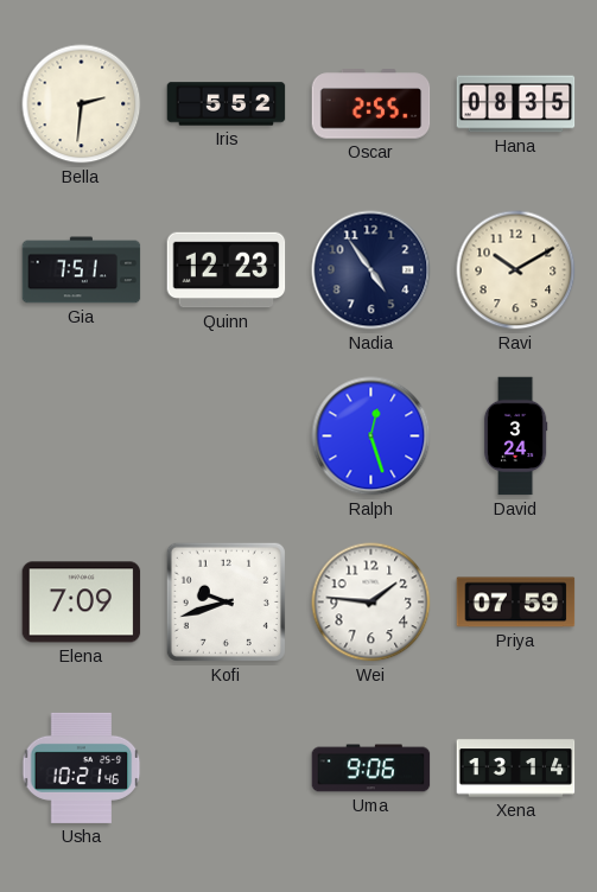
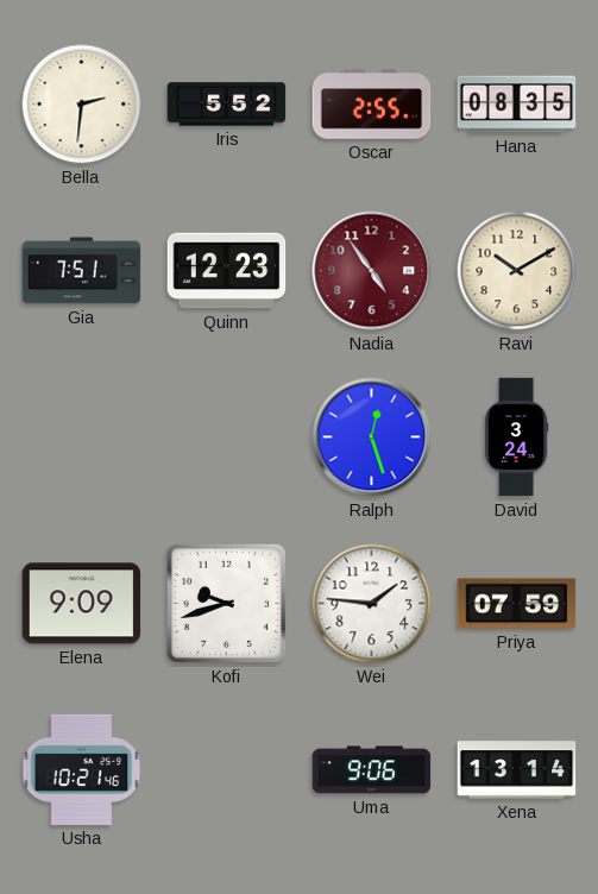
Nadia dial: navy -> burgundy
Elena: 7:09 -> 9:09
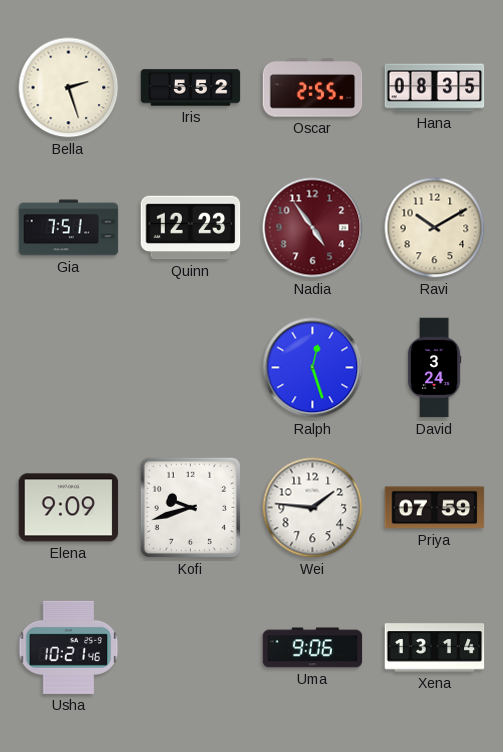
Bella: 2:31 -> 2:27
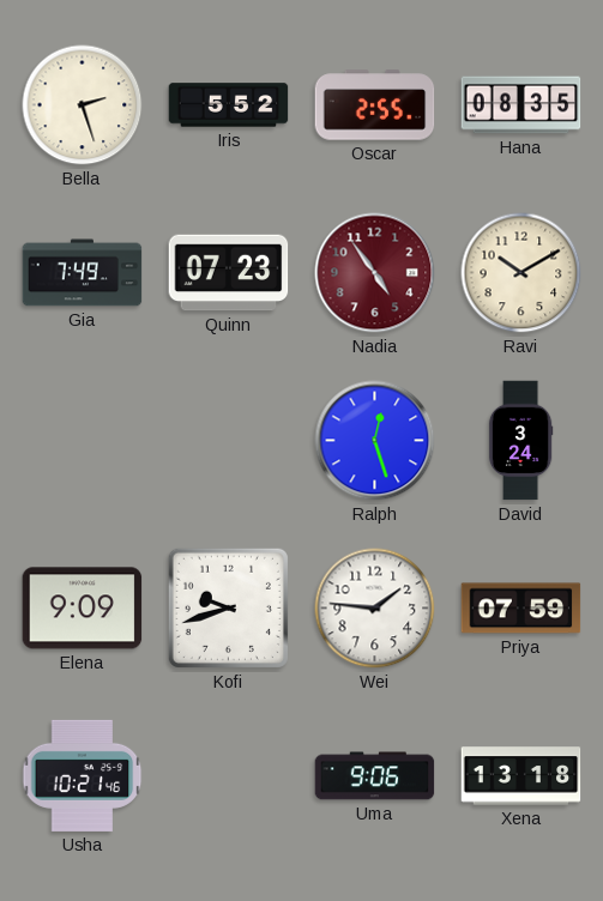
Gia: 7:51 -> 7:49
Quinn: 12:23 -> 07:23
Xena: 13:14 -> 13:18
